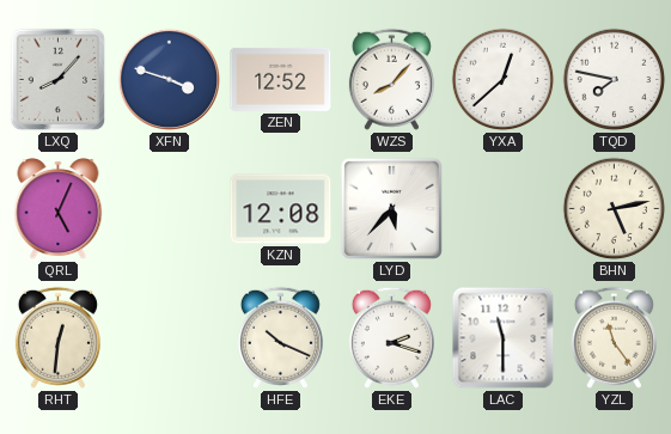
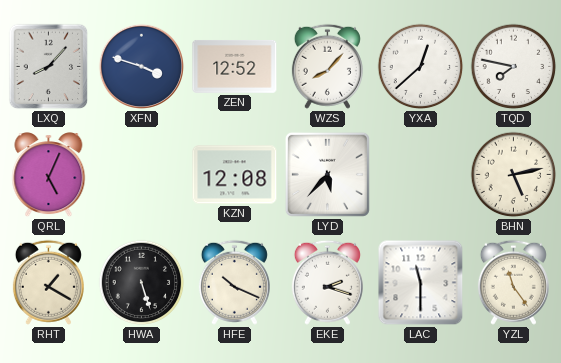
RHT: 12:31 -> 1:20
HWA: none -> 5:27
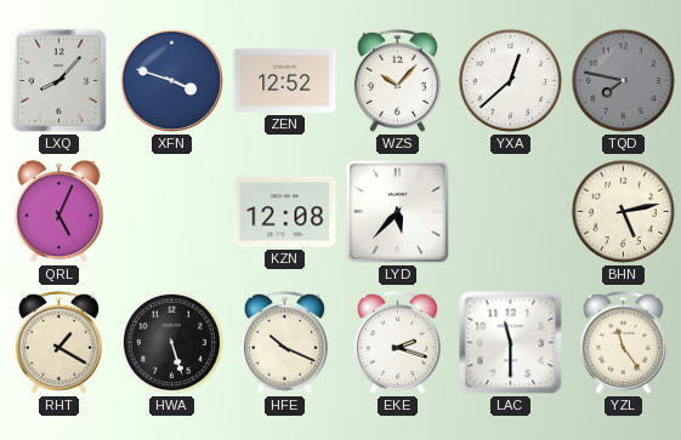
WZS: 8:07 -> 10:07
TQD dial: white -> grey
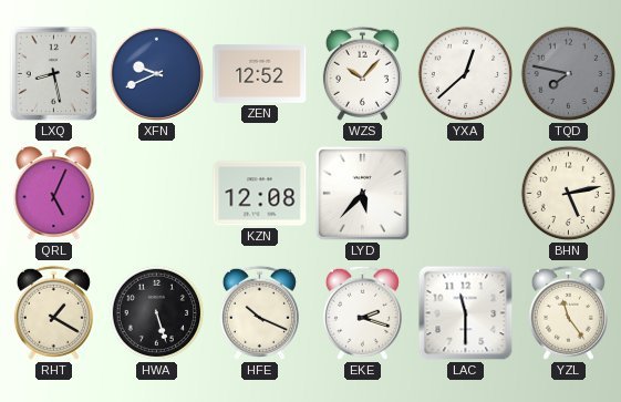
LXQ: 8:07 -> 8:28
XFN: 3:48 -> 9:41
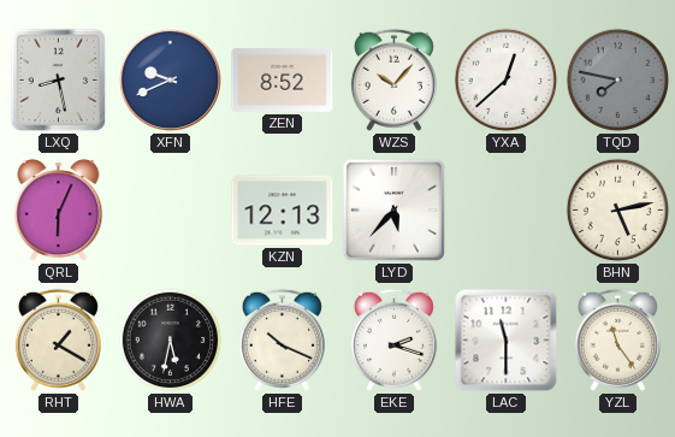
ZEN: 12:52 -> 8:52
QRL: 5:04 -> 6:04
KZN: 12:08 -> 12:13
HWA: 5:27 -> 5:32
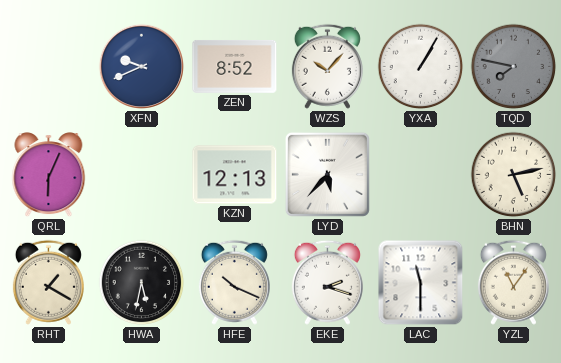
LXQ: 8:28 -> none
YXA: 12:38 -> 1:05
YZL: 11:24 -> 11:06
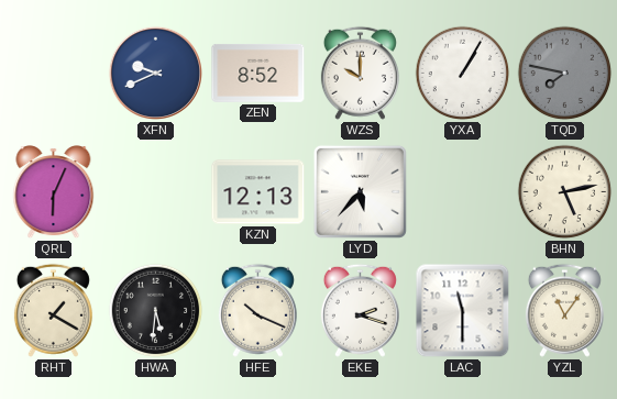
WZS: 10:07 -> 10:00
HWA: 5:32 -> 5:31
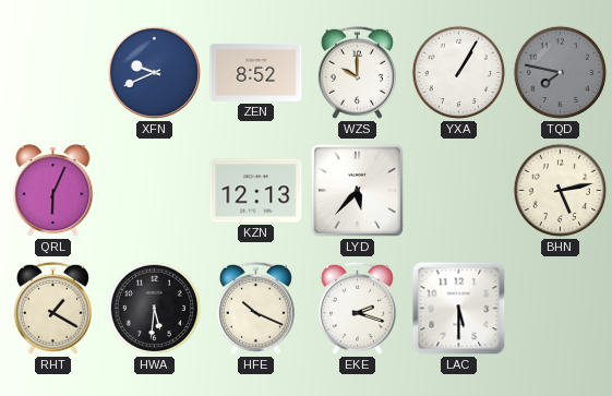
LAC: 11:30 -> 5:30
YZL: 11:06 -> none
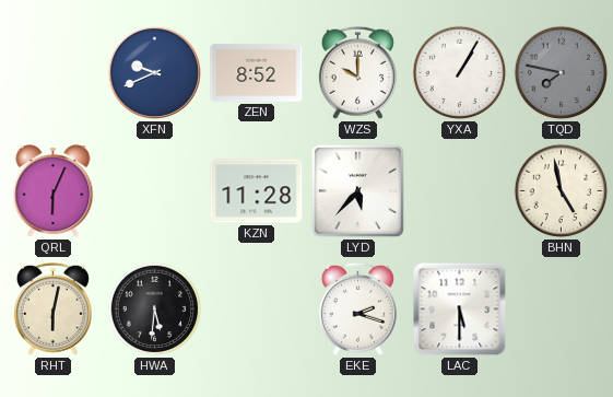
KZN: 12:13 -> 11:28
BHN: 5:13 -> 4:58
RHT: 1:20 -> 6:02
HFE: 10:19 -> none
